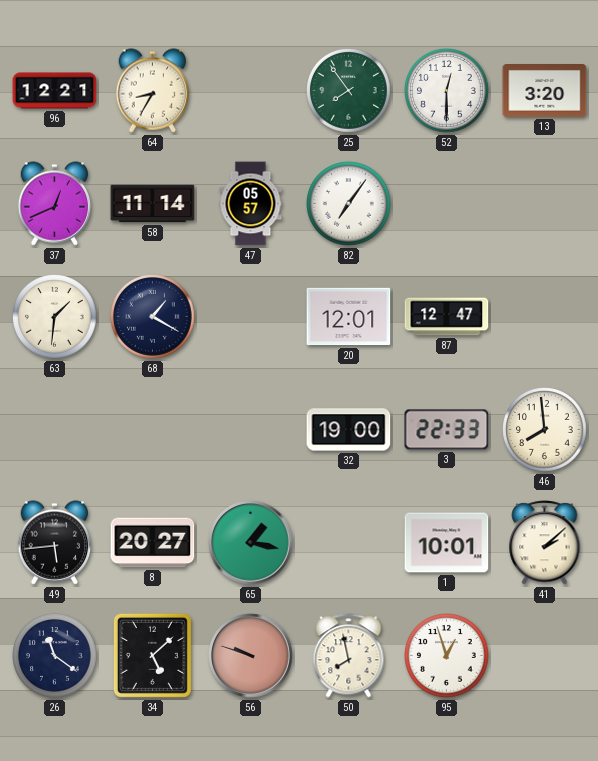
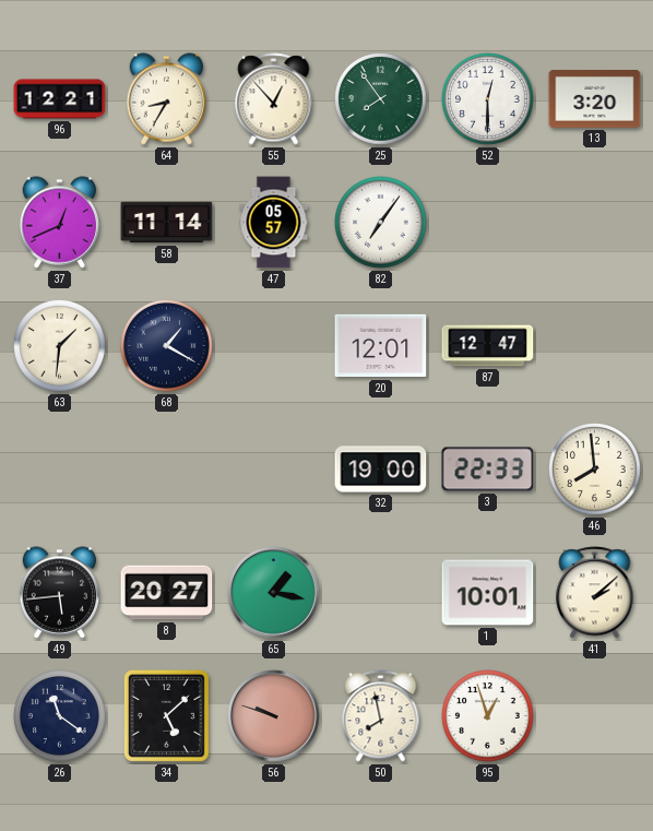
55: none -> 12:53
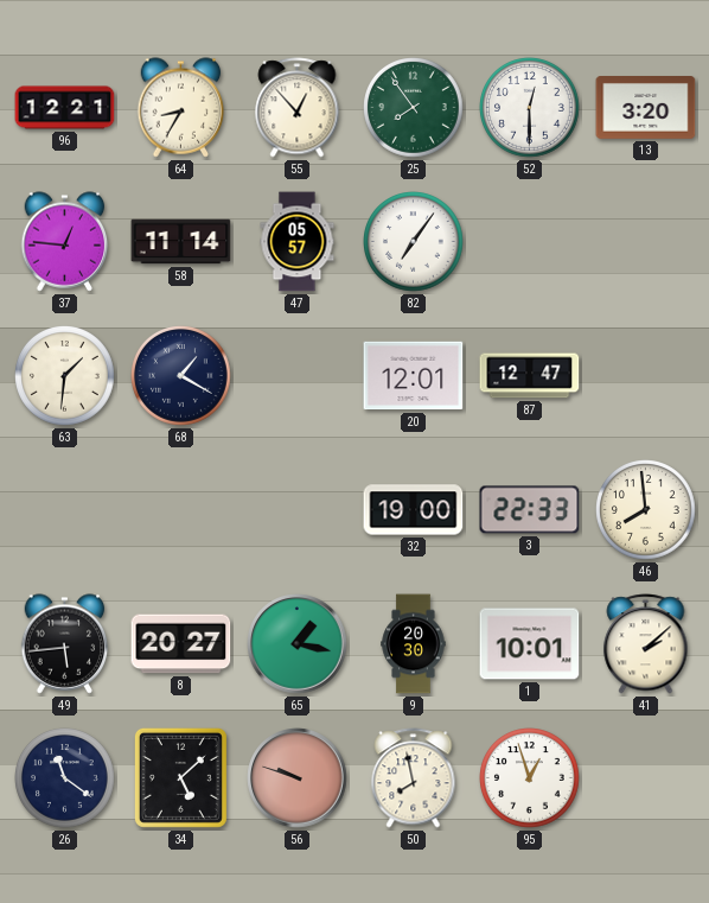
37: 12:41 -> 12:46
9: none -> 20:30
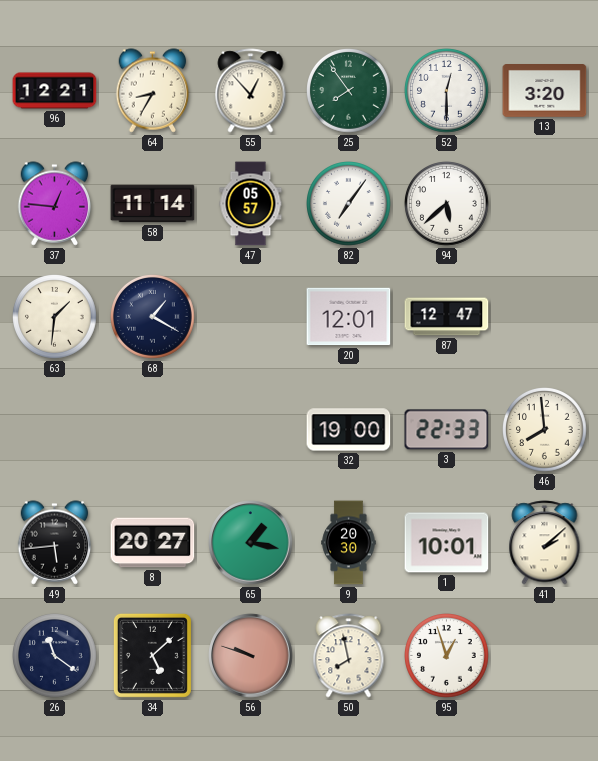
94: none -> 5:38
